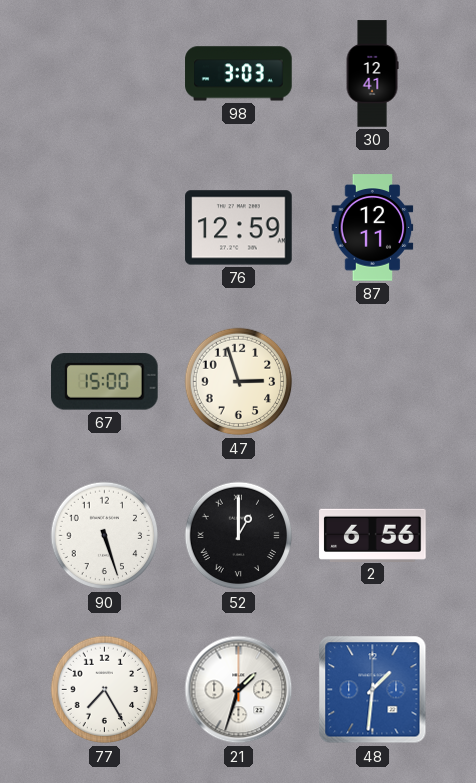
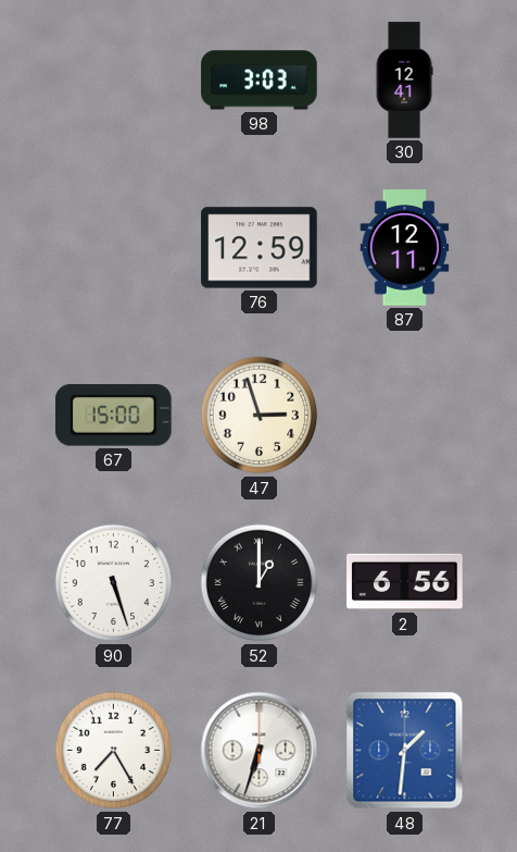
21: 1:33 -> 6:33
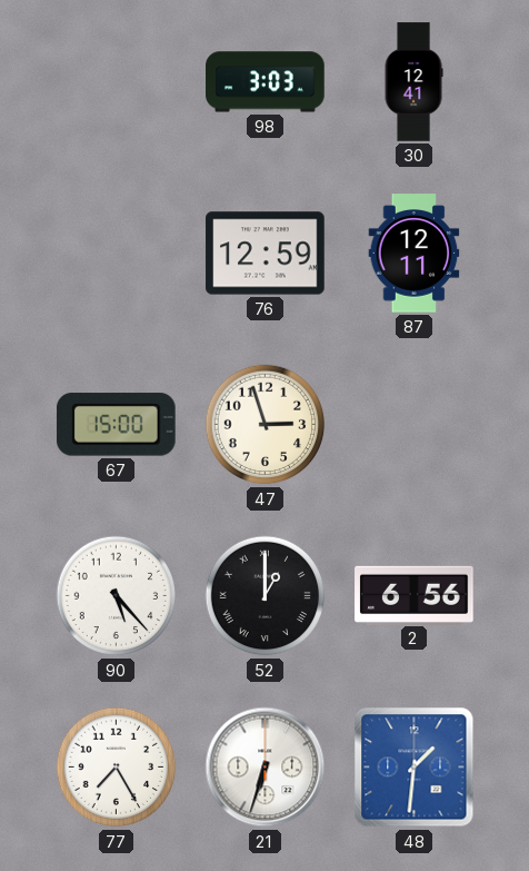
90: 5:27 -> 5:23
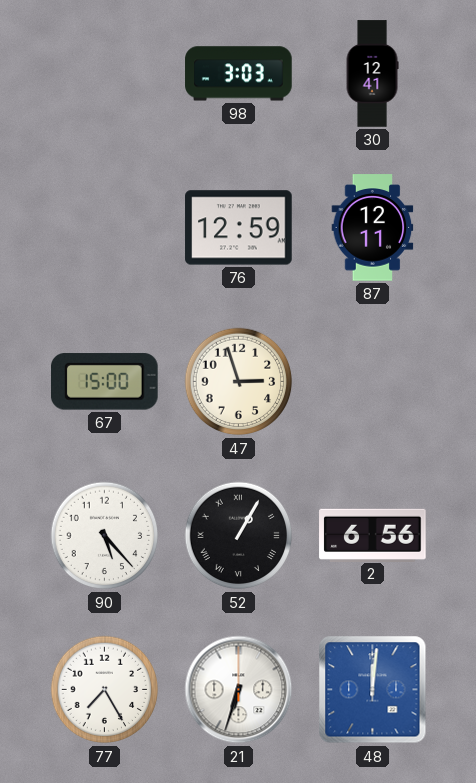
52: 1:00 -> 1:05
48: 1:31 -> 12:01
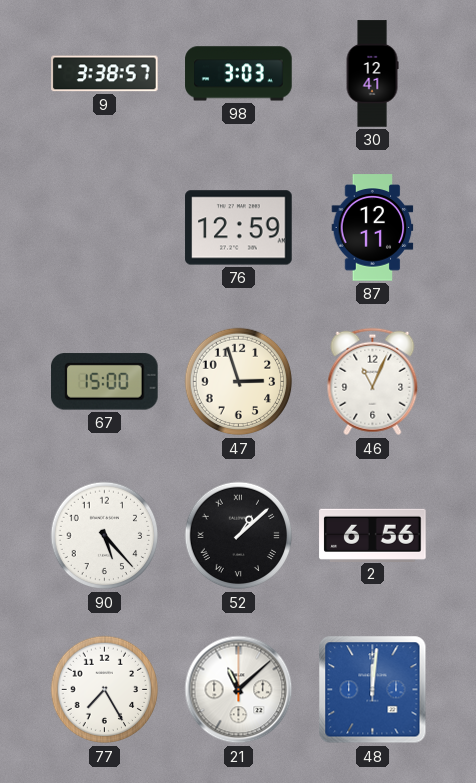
9: none -> 3:38
46: none -> 11:04
52: 1:05 -> 1:08
21: 6:33 -> 11:08
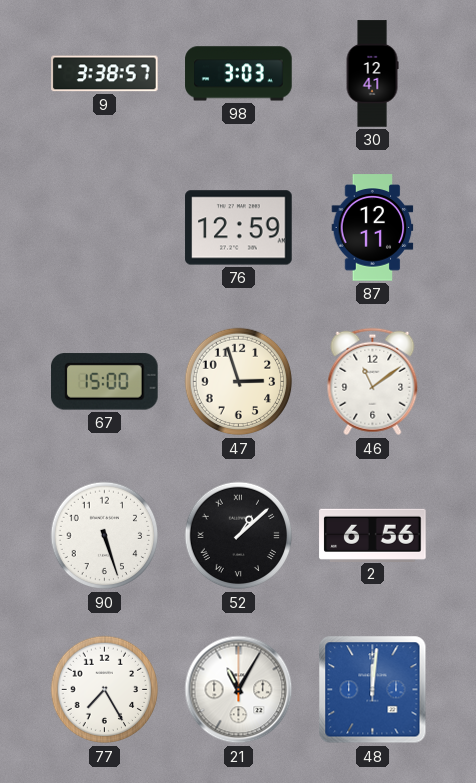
46: 11:04 -> 11:09
90: 5:23 -> 5:27
21: 11:08 -> 11:05
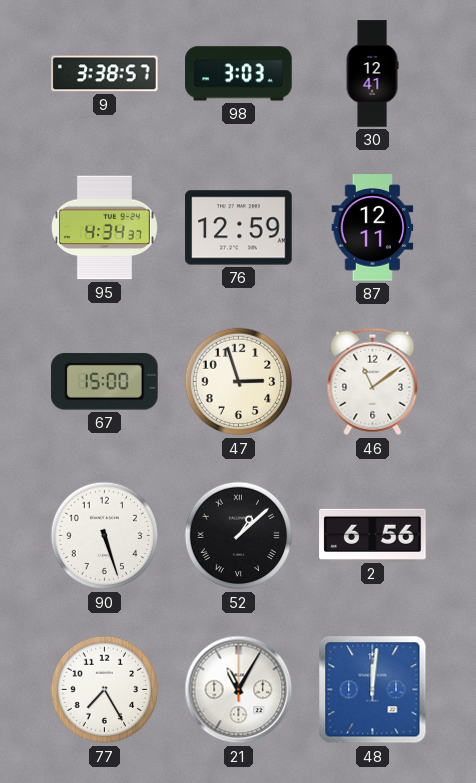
95: none -> 4:34
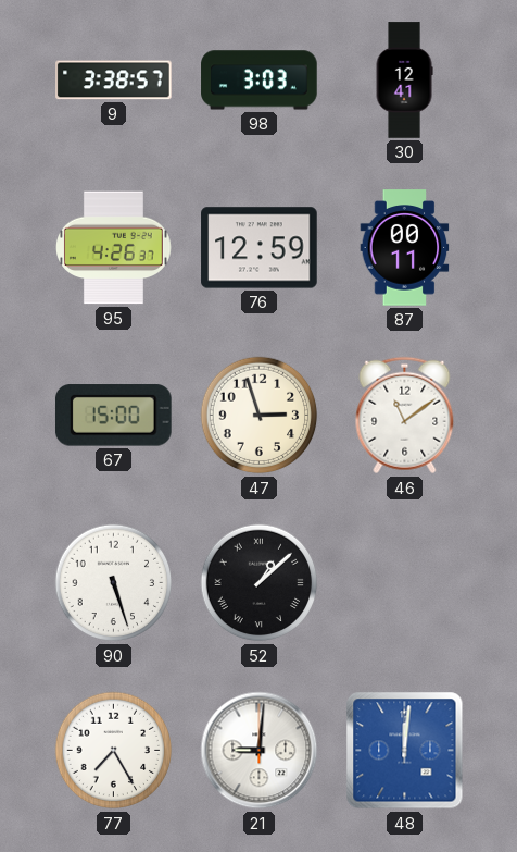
95: 4:34 -> 4:26
87: 12:11 -> 00:11
2: 6:56 -> none
21: 11:05 -> 9:01
